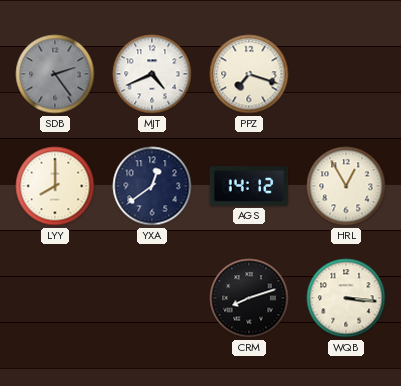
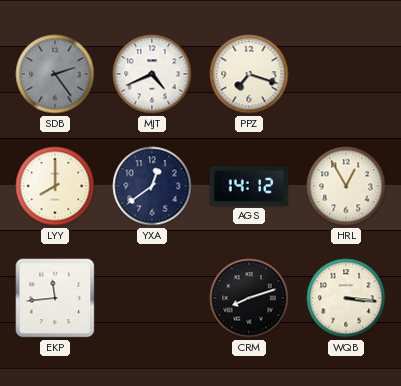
EKP: none -> 11:44
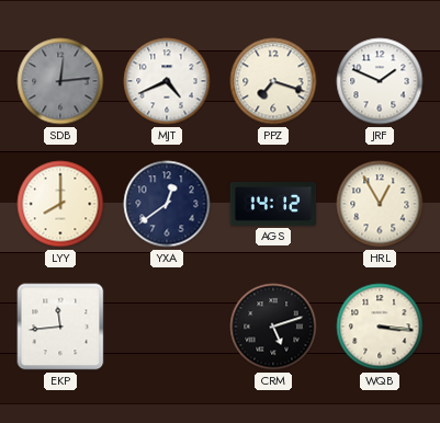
SDB: 2:24 -> 12:14
JRF: none -> 1:49
CRM: 8:12 -> 5:12
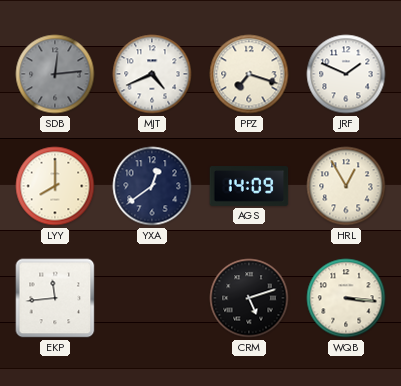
AGS: 14:12 -> 14:09
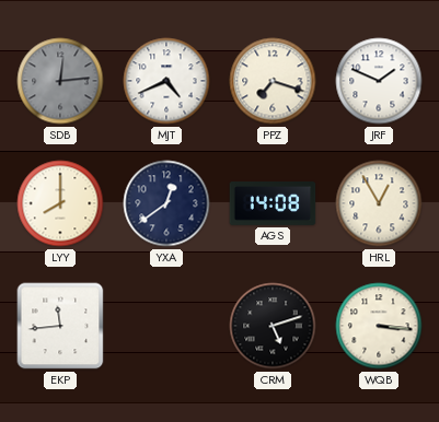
AGS: 14:09 -> 14:08
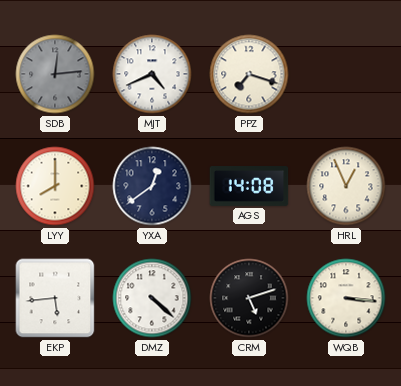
JRF: 1:49 -> none
HRL: 12:55 -> 12:56
EKP: 11:44 -> 5:44
DMZ: none -> 4:22
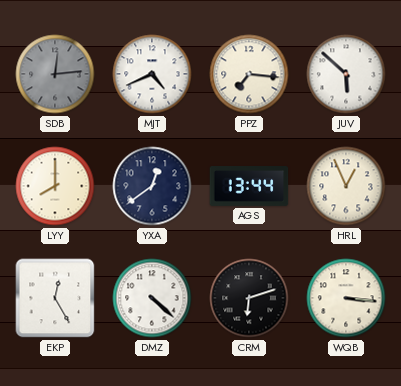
PPZ: 7:18 -> 7:16
JUV: none -> 5:52
AGS: 14:08 -> 13:44
EKP: 5:44 -> 12:25
CRM: 5:12 -> 6:12
